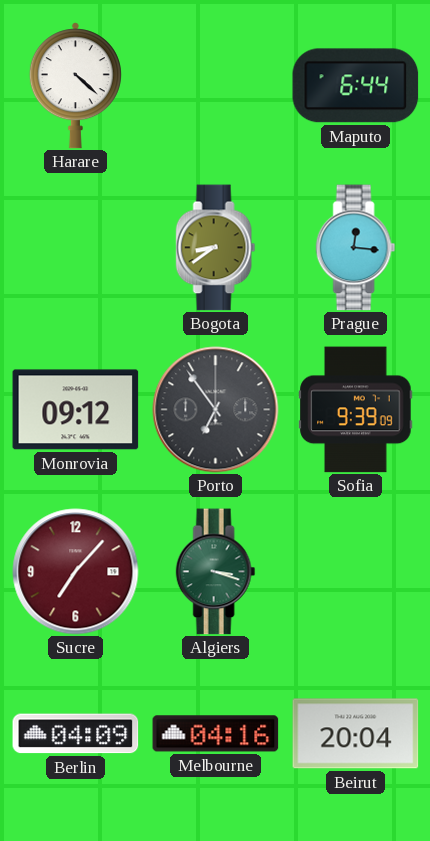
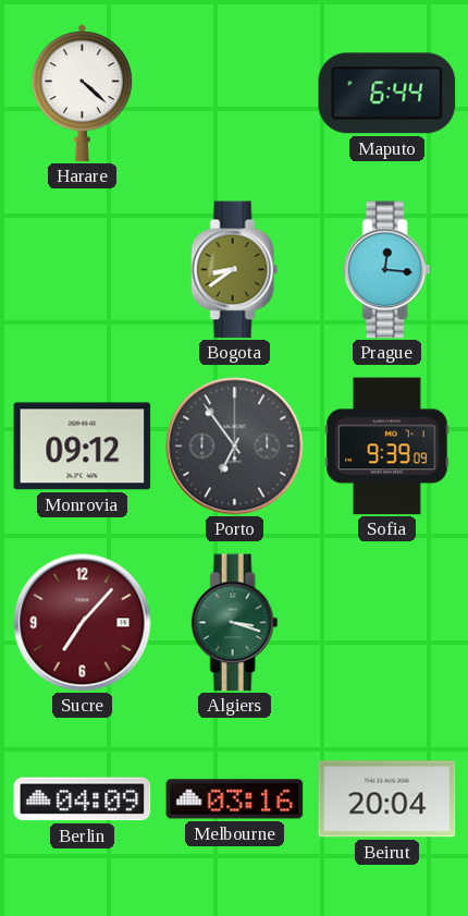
Melbourne: 04:16 -> 03:16
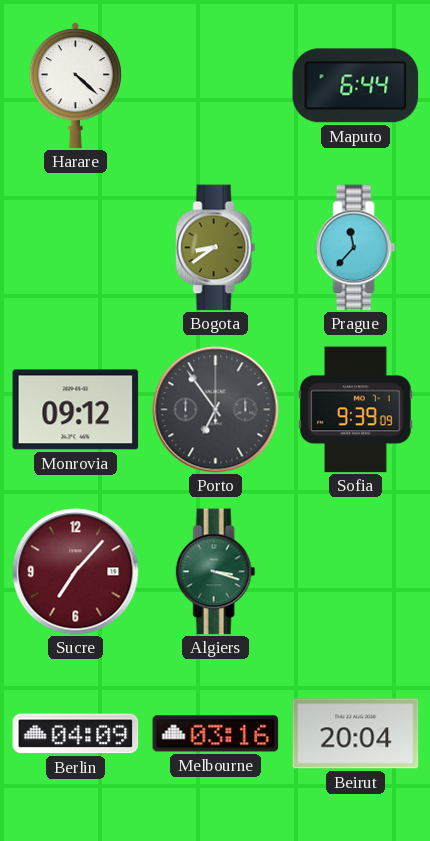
Prague: 12:16 -> 11:37
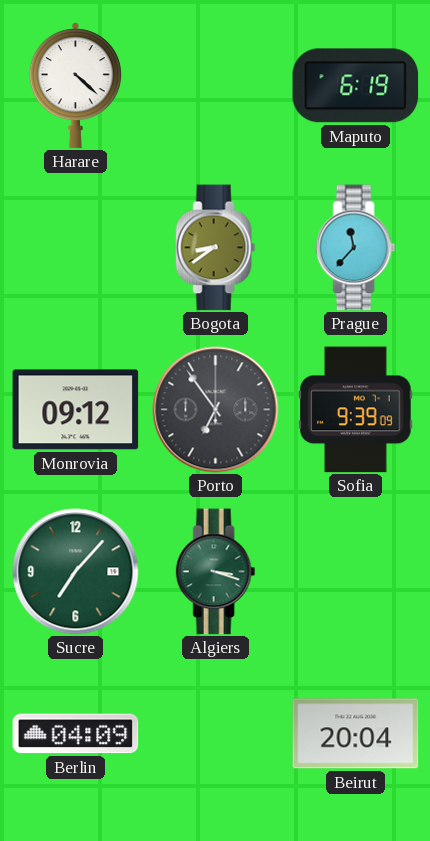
Maputo: 6:44 -> 6:19
Sucre dial: burgundy -> green
Melbourne: 03:16 -> none
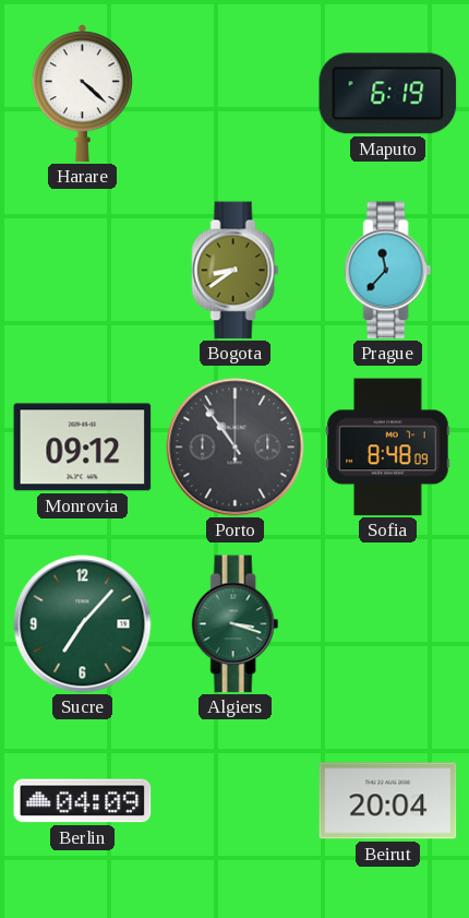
Porto: 6:54 -> 10:54
Sofia: 9:39 -> 8:48
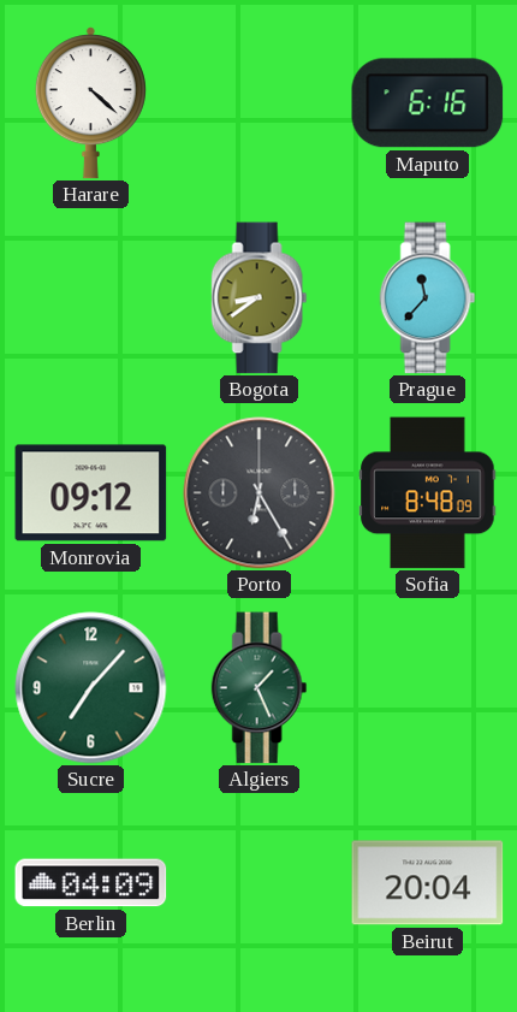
Maputo: 6:19 -> 6:16
Porto: 10:54 -> 6:25
Algiers: 3:18 -> 1:26
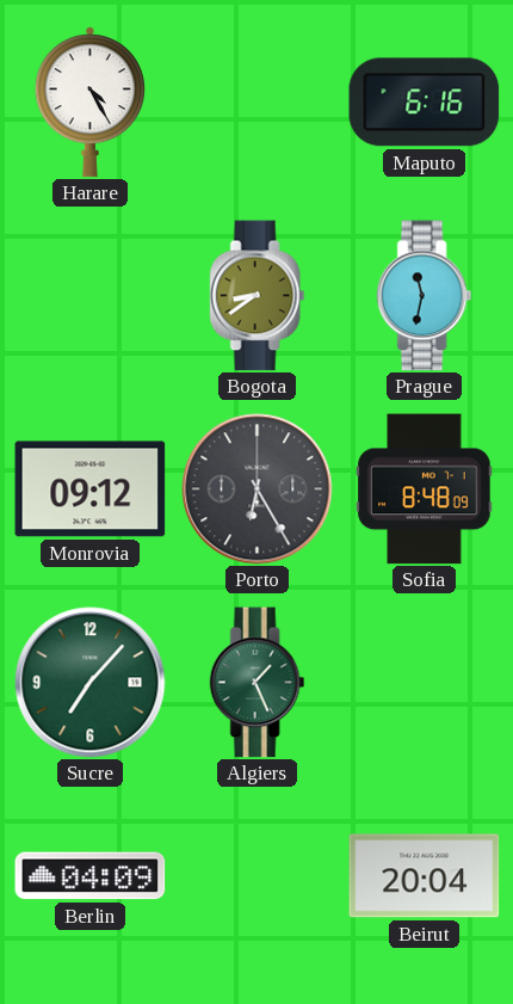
Harare: 4:22 -> 4:25
Prague: 11:37 -> 11:32
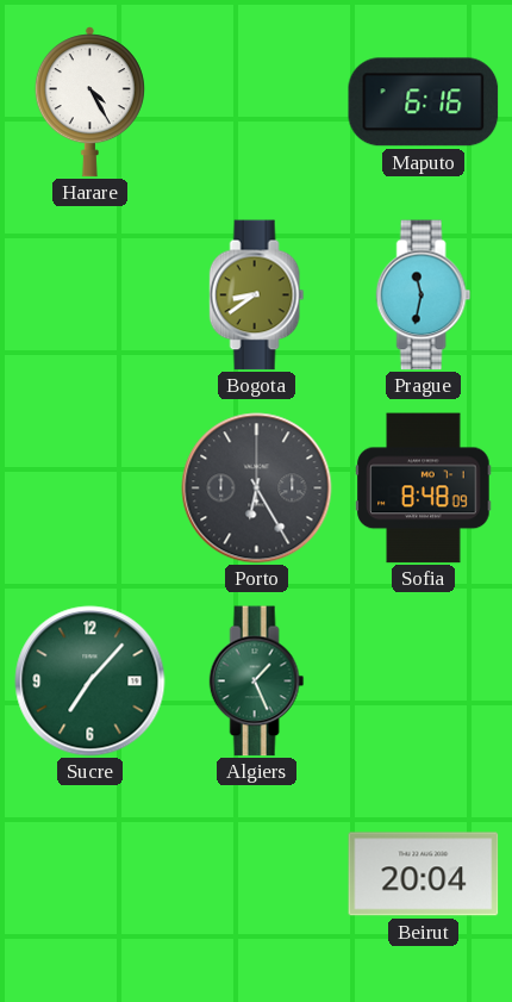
Monrovia: 09:12 -> none
Berlin: 04:09 -> none
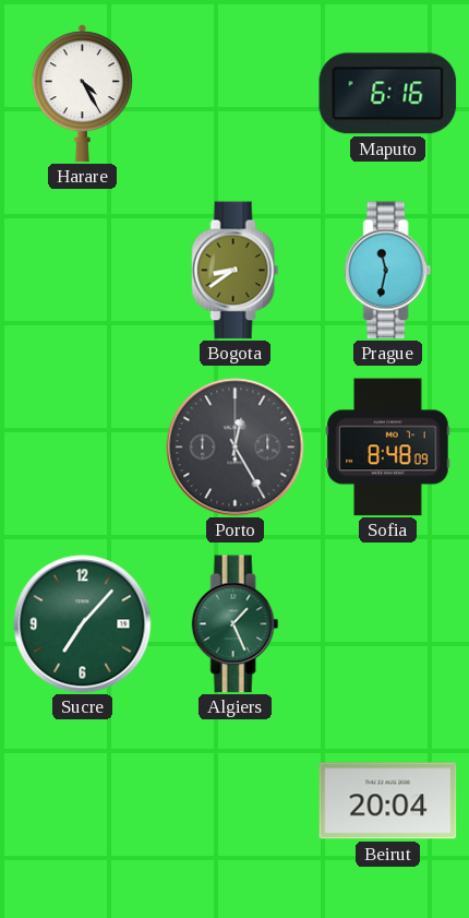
Porto: 6:25 -> 12:25
